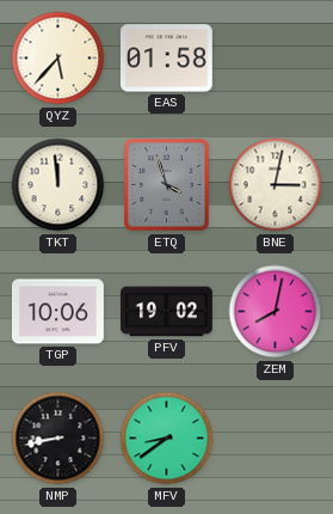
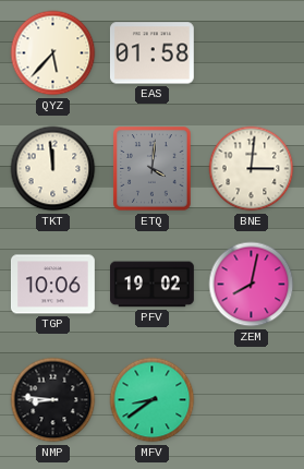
ETQ: 3:57 -> 4:01
BNE: 3:02 -> 3:01
NMP: 8:43 -> 8:46
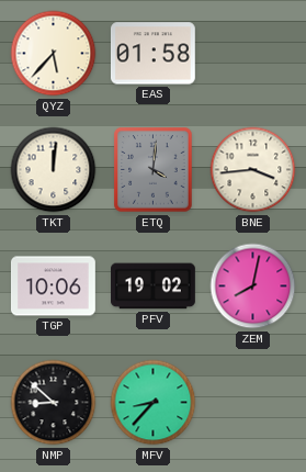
TKT: 11:59 -> 12:01
BNE: 3:01 -> 3:44
NMP: 8:46 -> 8:52
MFV: 8:39 -> 8:37
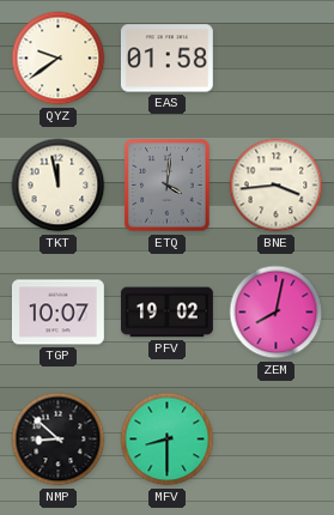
QYZ: 5:37 -> 9:39
TKT: 12:01 -> 11:58
TGP: 10:06 -> 10:07
MFV: 8:37 -> 8:30
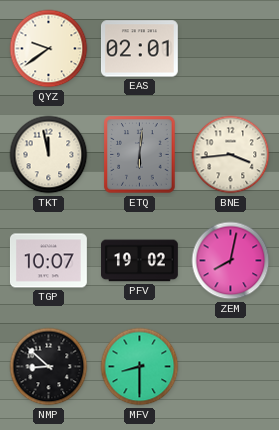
EAS: 01:58 -> 02:01
ETQ: 4:01 -> 6:01
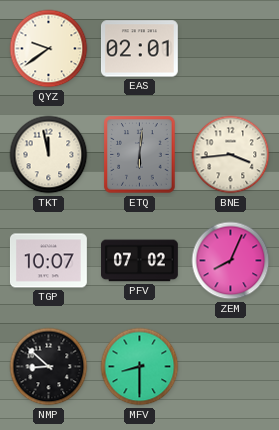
PFV: 19:02 -> 07:02
ZEM: 8:02 -> 8:04
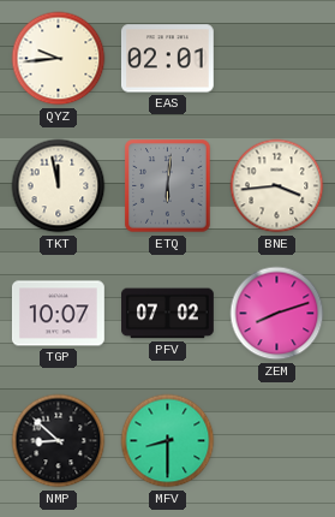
QYZ: 9:39 -> 9:44
ZEM: 8:04 -> 8:12
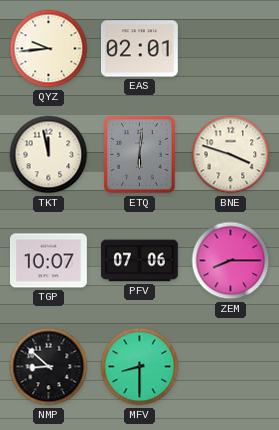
BNE: 3:44 -> 3:48
PFV: 07:02 -> 07:06
ZEM: 8:12 -> 8:15
